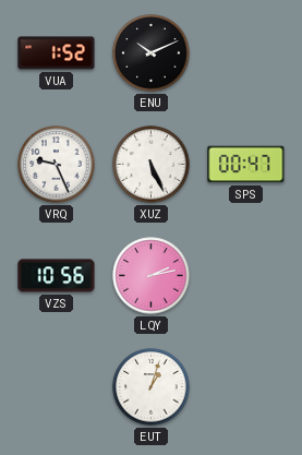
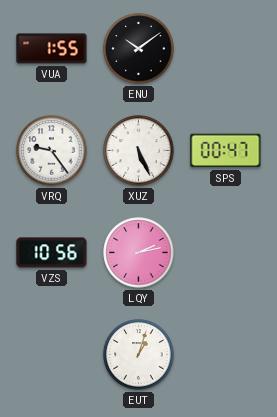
VUA: 1:52 -> 1:55
ENU: 10:11 -> 10:09
VRQ: 9:26 -> 9:24
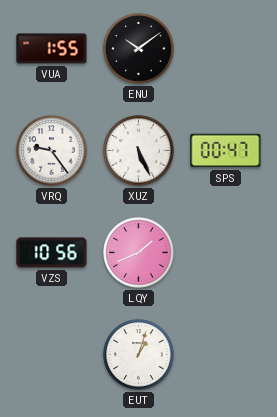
LQY: 2:13 -> 1:41
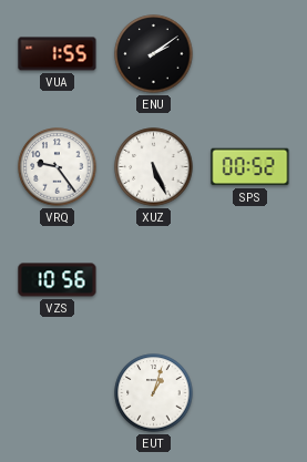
ENU: 10:09 -> 2:09
SPS: 00:47 -> 00:52
LQY: 1:41 -> none
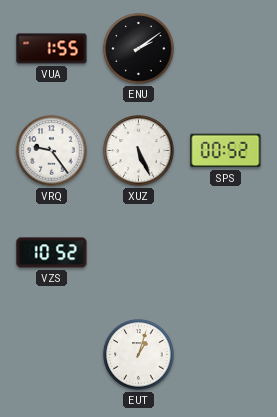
VZS: 10:56 -> 10:52
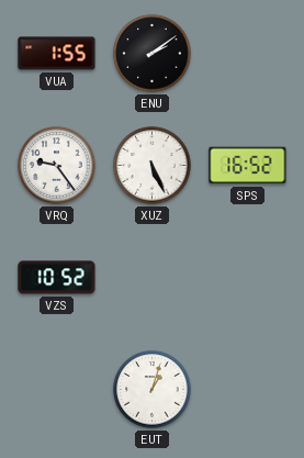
SPS: 00:52 -> 16:52
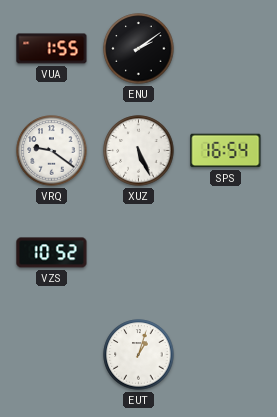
VRQ: 9:24 -> 9:21
SPS: 16:52 -> 16:54
